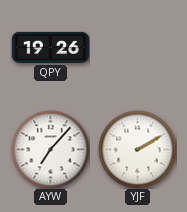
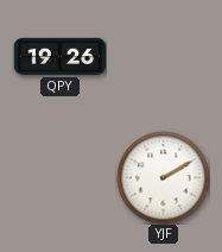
AYW: 7:07 -> none
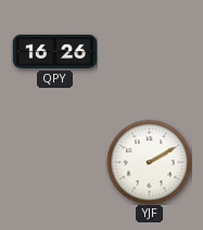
QPY: 19:26 -> 16:26
